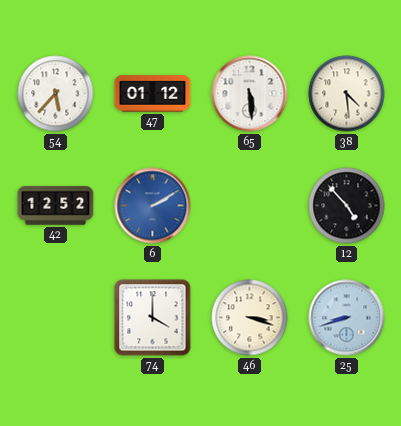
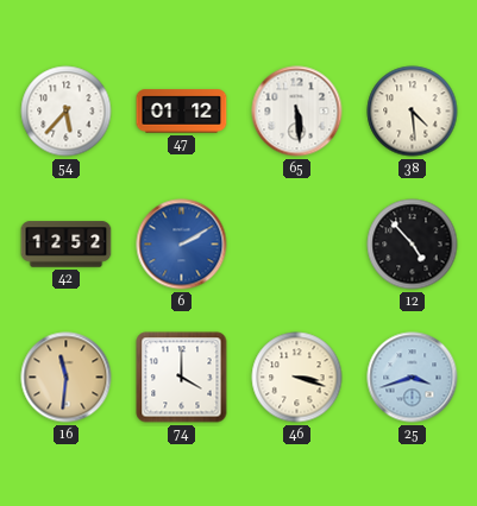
16: none -> 11:31
25: 8:42 -> 3:42
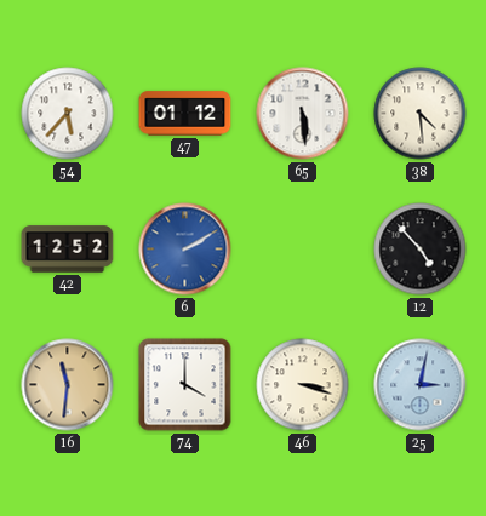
25: 3:42 -> 3:02
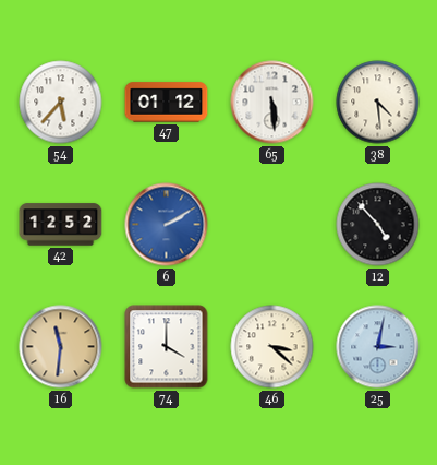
46: 3:18 -> 3:22
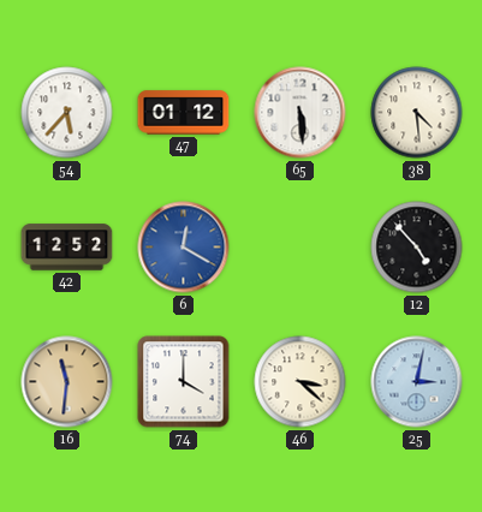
6: 2:10 -> 12:20
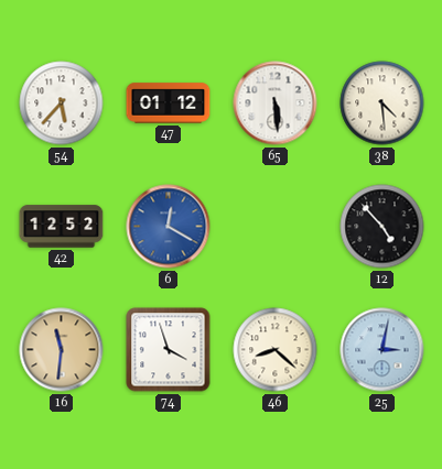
74: 4:00 -> 3:57
46: 3:22 -> 8:22
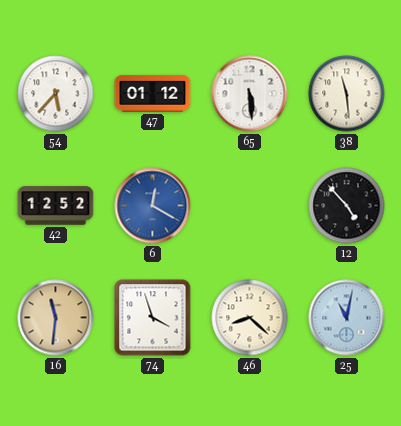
38: 4:29 -> 11:29
25: 3:02 -> 11:02
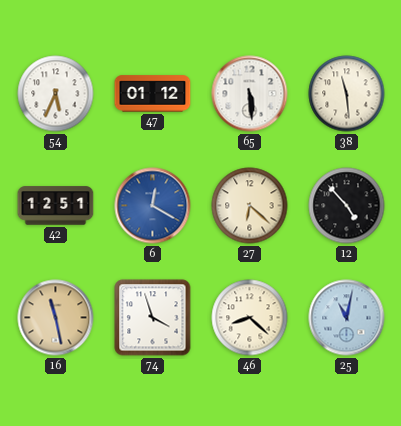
54: 5:37 -> 5:34
42: 12:52 -> 12:51
27: none -> 6:22
16: 11:31 -> 11:28
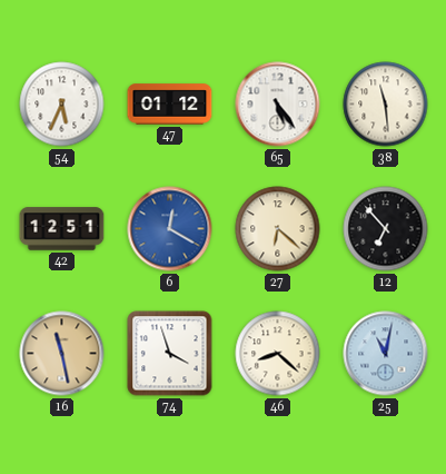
65: 5:29 -> 5:24
12: 4:53 -> 6:53
